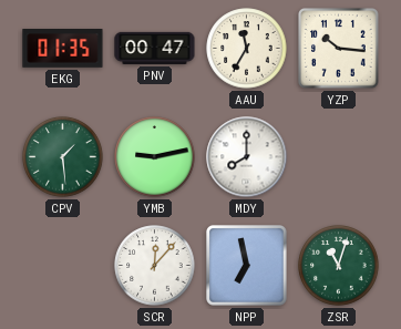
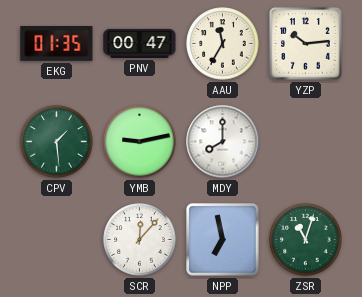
YZP: 10:16 -> 10:14
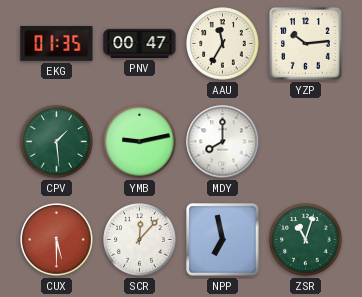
CUX: none -> 5:30
